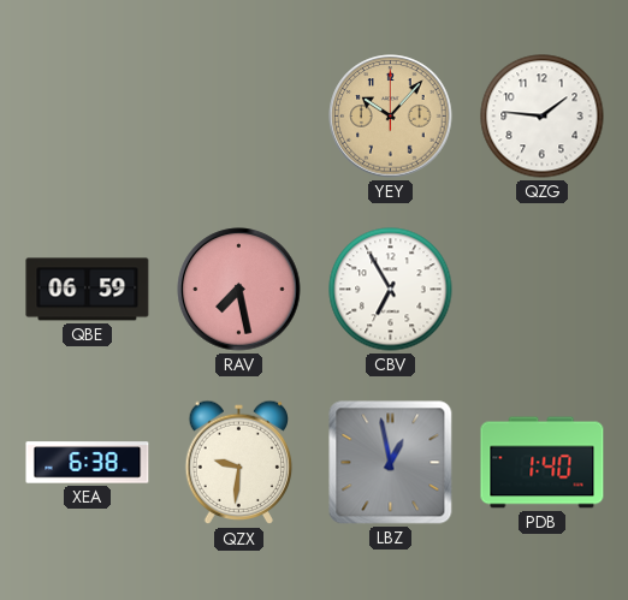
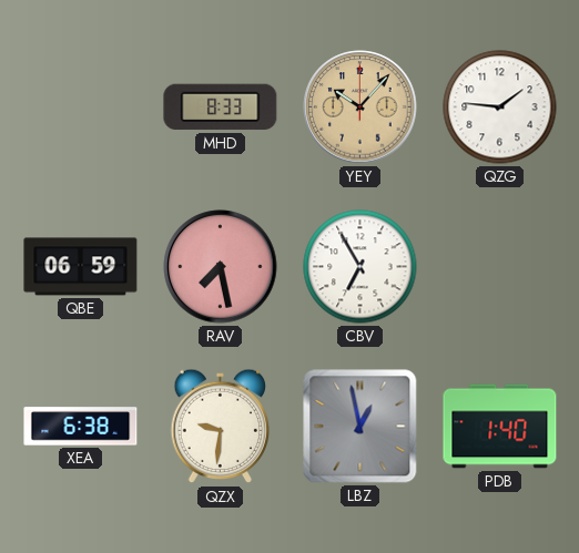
MHD: none -> 8:33
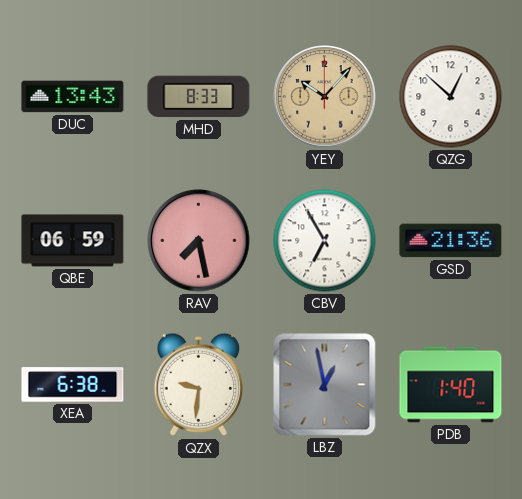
DUC: none -> 13:43
QZG: 1:46 -> 12:52
GSD: none -> 21:36
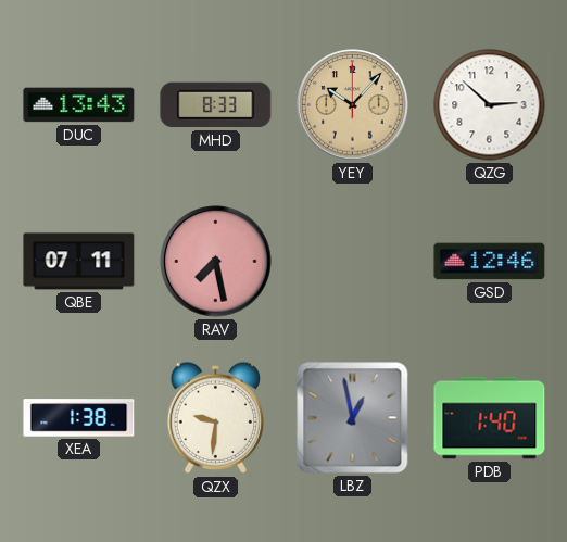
QZG: 12:52 -> 2:52
QBE: 06:59 -> 07:11
CBV: 6:55 -> none
GSD: 21:36 -> 12:46
XEA: 6:38 -> 1:38
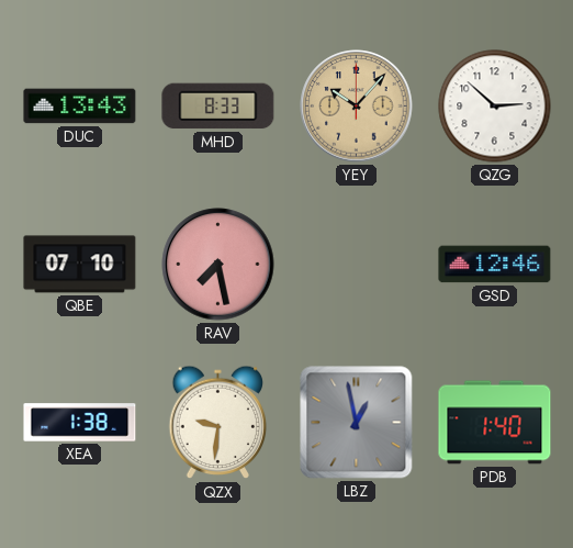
QBE: 07:11 -> 07:10
